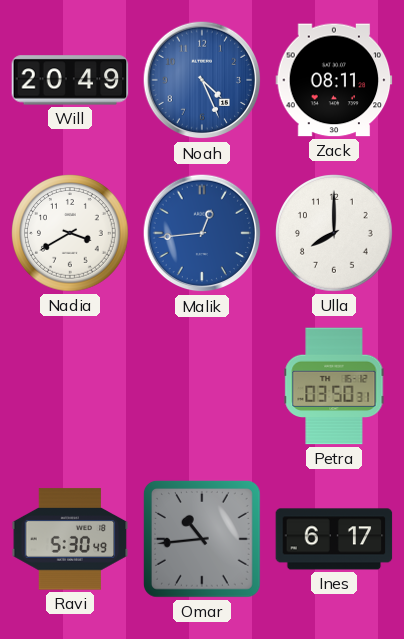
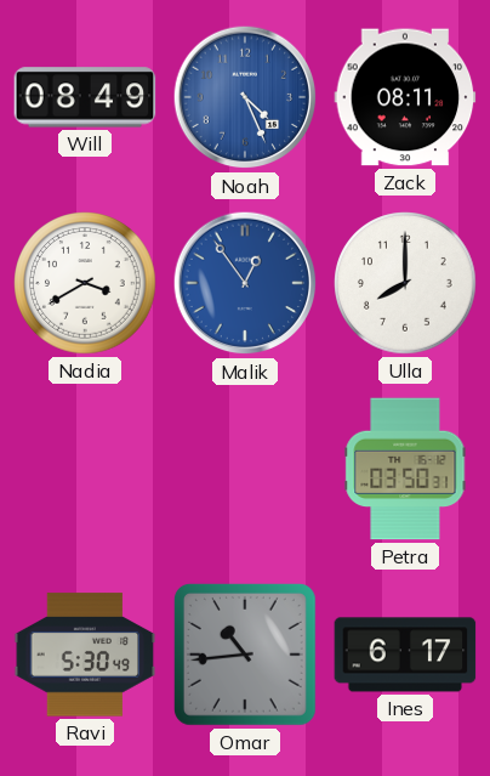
Will: 20:49 -> 08:49
Malik: 12:44 -> 12:54
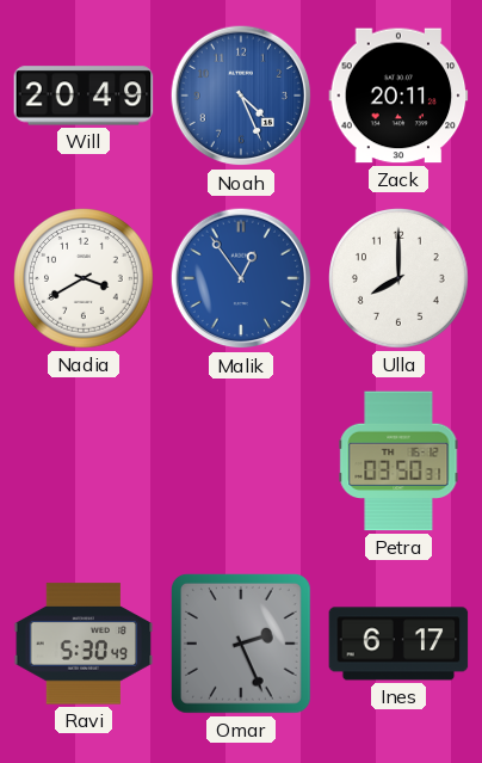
Will: 08:49 -> 20:49
Zack: 08:11 -> 20:11
Omar: 10:44 -> 2:26
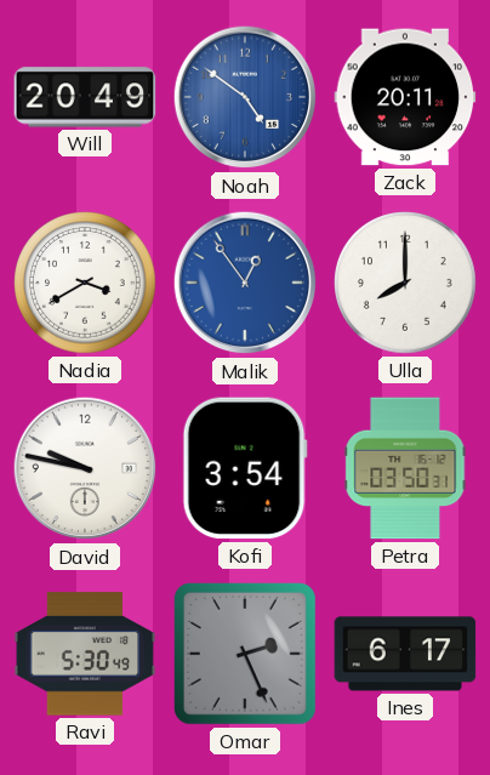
Noah: 4:26 -> 4:51
David: none -> 9:47
Kofi: none -> 3:54
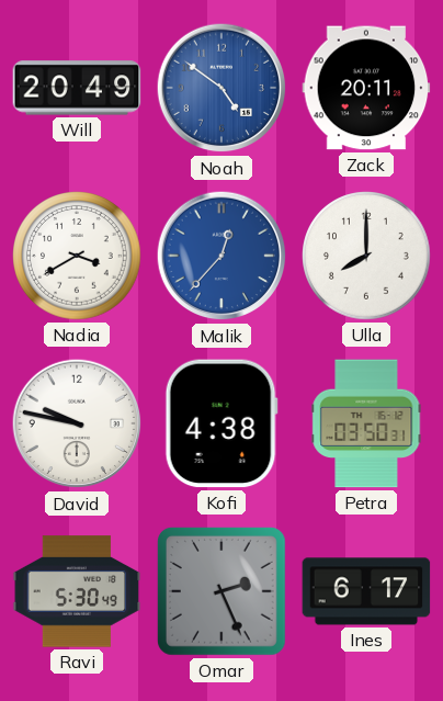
Malik: 12:54 -> 12:37
Kofi: 3:54 -> 4:38
